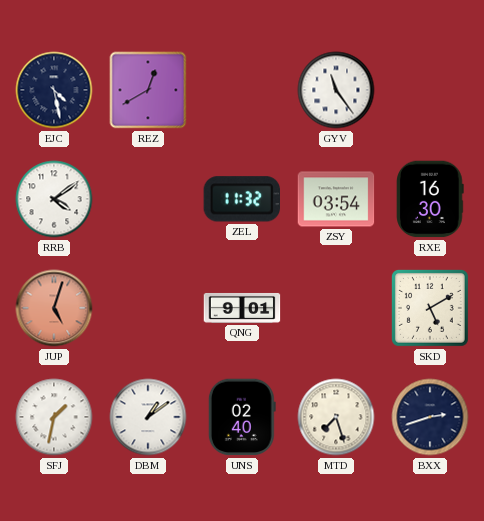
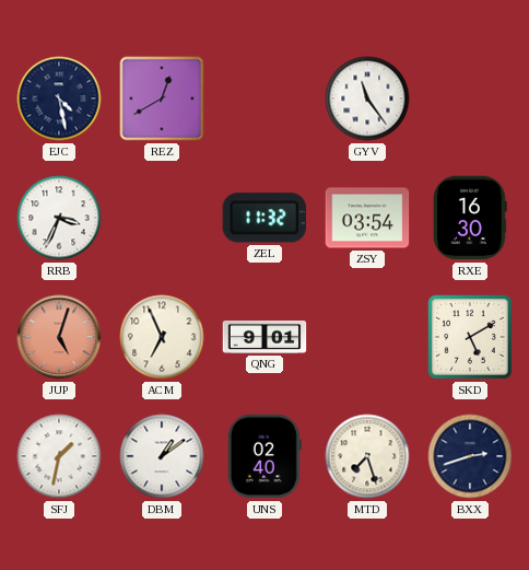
RRB: 4:09 -> 3:34
ACM: none -> 6:56
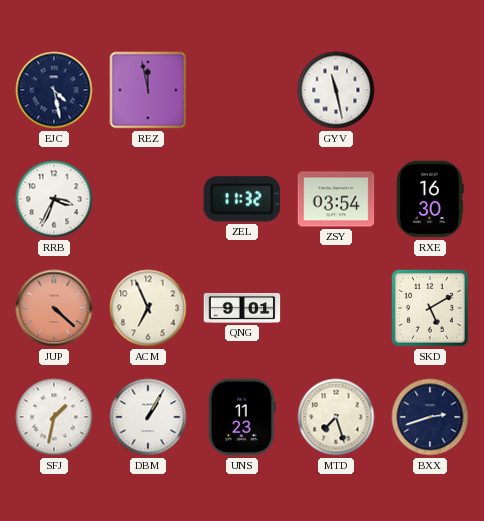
REZ: 12:40 -> 11:58
GYV: 11:24 -> 11:28
JUP: 5:03 -> 4:22
DBM: 1:09 -> 1:05
UNS: 02:40 -> 11:23
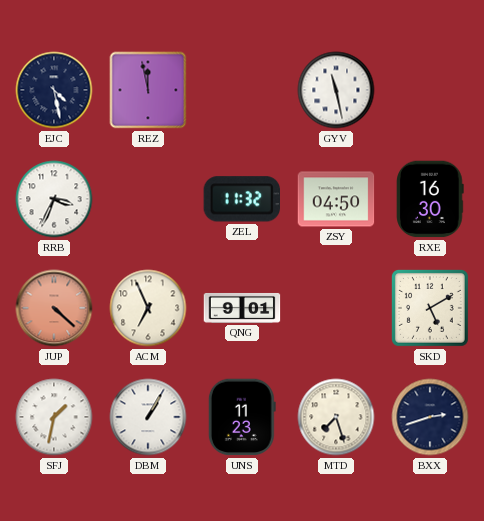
ZSY: 03:54 -> 04:50
